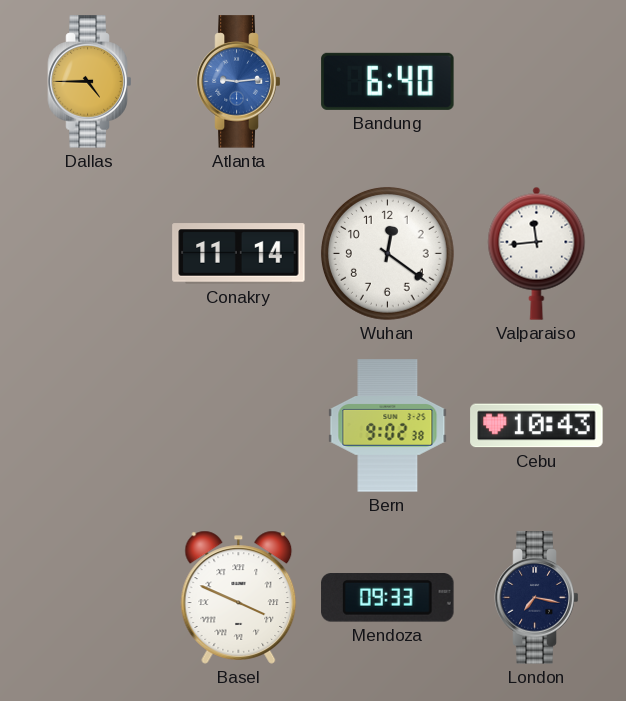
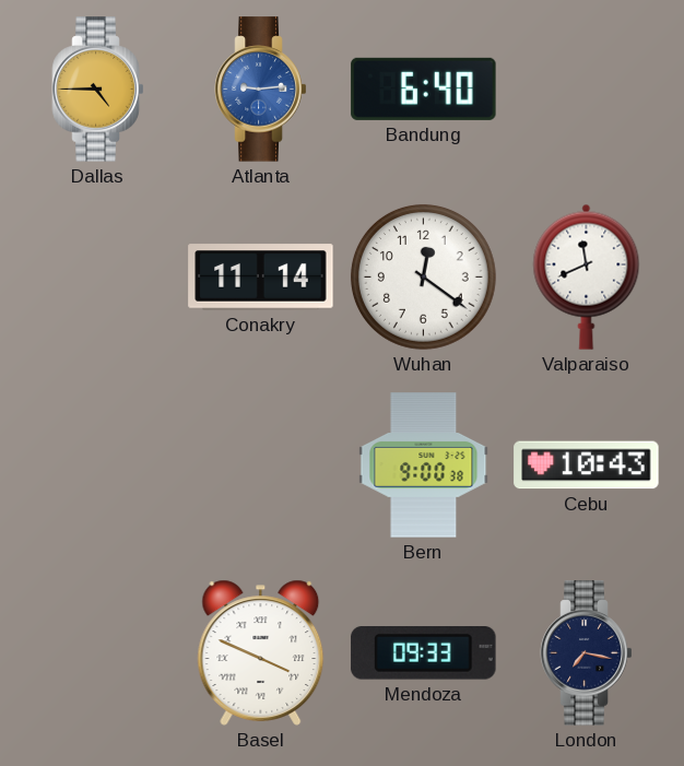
Valparaiso: 11:44 -> 11:41
Bern: 9:02 -> 9:00
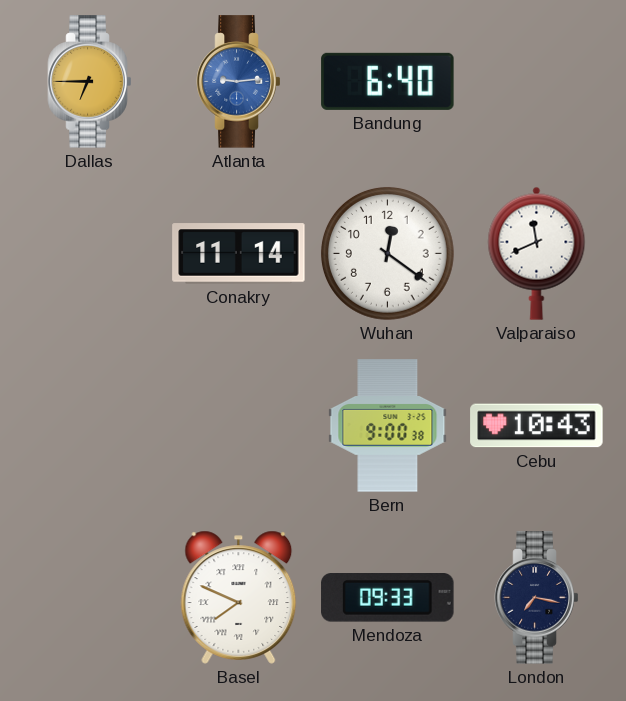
Dallas: 4:45 -> 6:45
Basel: 3:49 -> 7:49
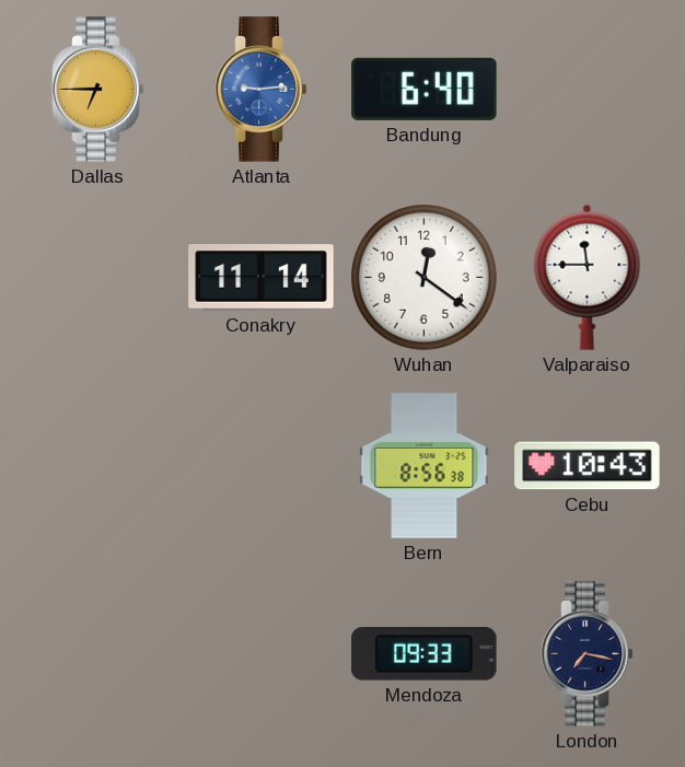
Valparaiso: 11:41 -> 11:45
Bern: 9:00 -> 8:56
Basel: 7:49 -> none
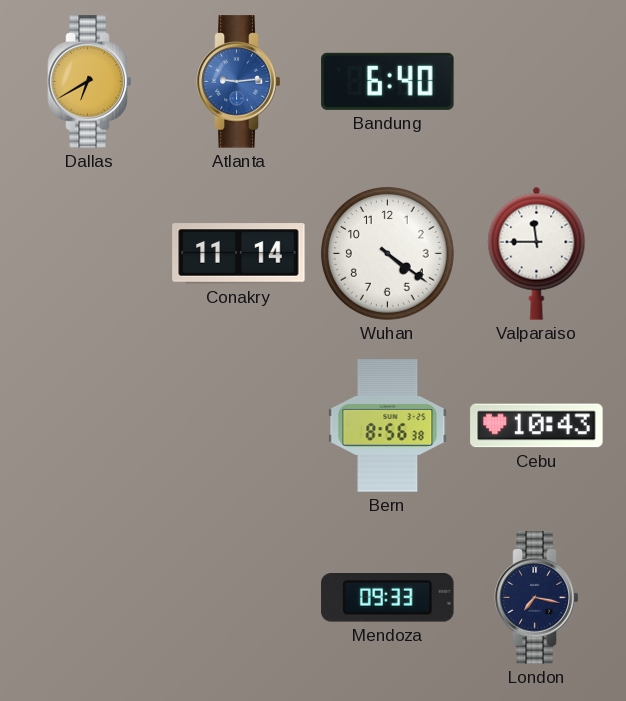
Dallas: 6:45 -> 6:40
Wuhan: 12:21 -> 4:21
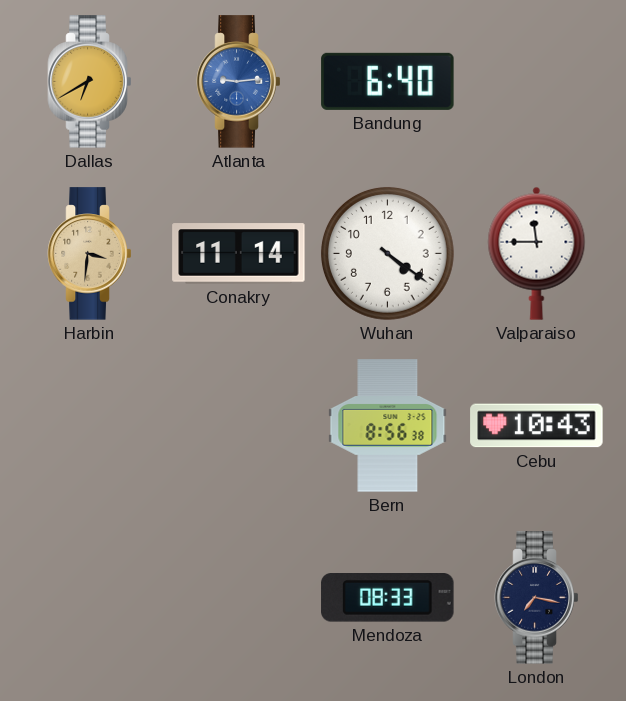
Harbin: none -> 3:31
Mendoza: 09:33 -> 08:33
